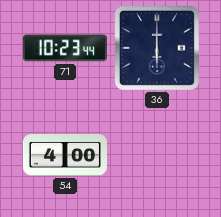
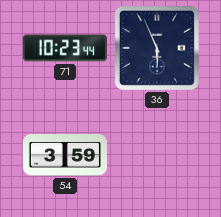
36: 6:00 -> 5:56
54: 4:00 -> 3:59
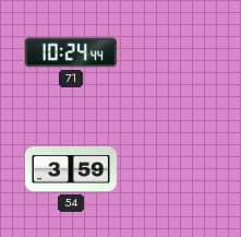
71: 10:23 -> 10:24
36: 5:56 -> none
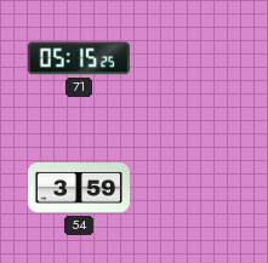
71: 10:24 -> 05:15
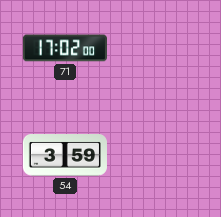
71: 05:15 -> 17:02
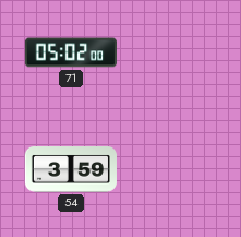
71: 17:02 -> 05:02
